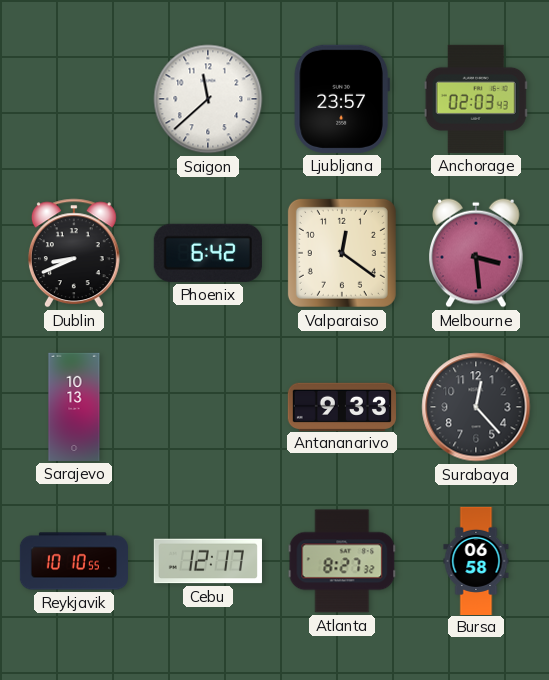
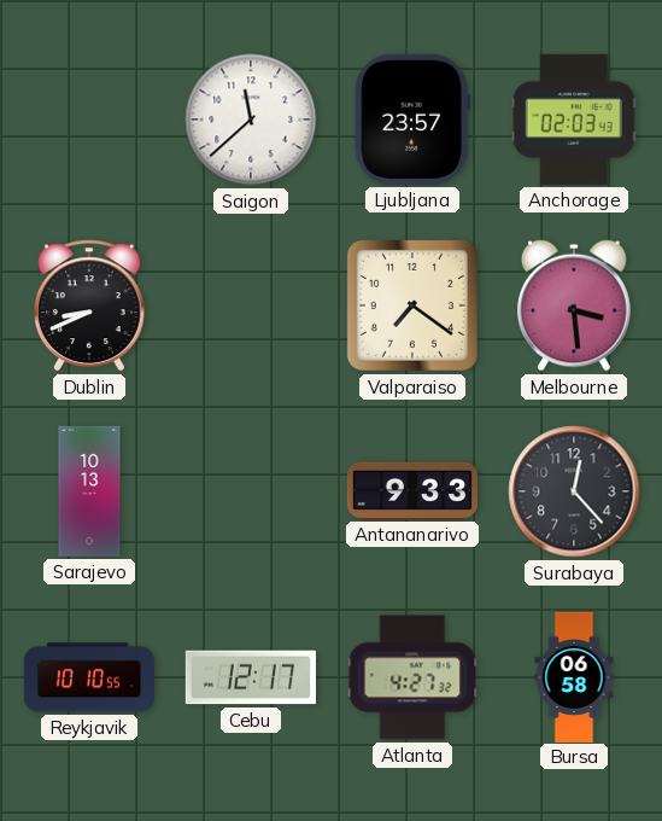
Phoenix: 6:42 -> none
Valparaiso: 12:21 -> 7:21
Atlanta: 8:27 -> 4:27
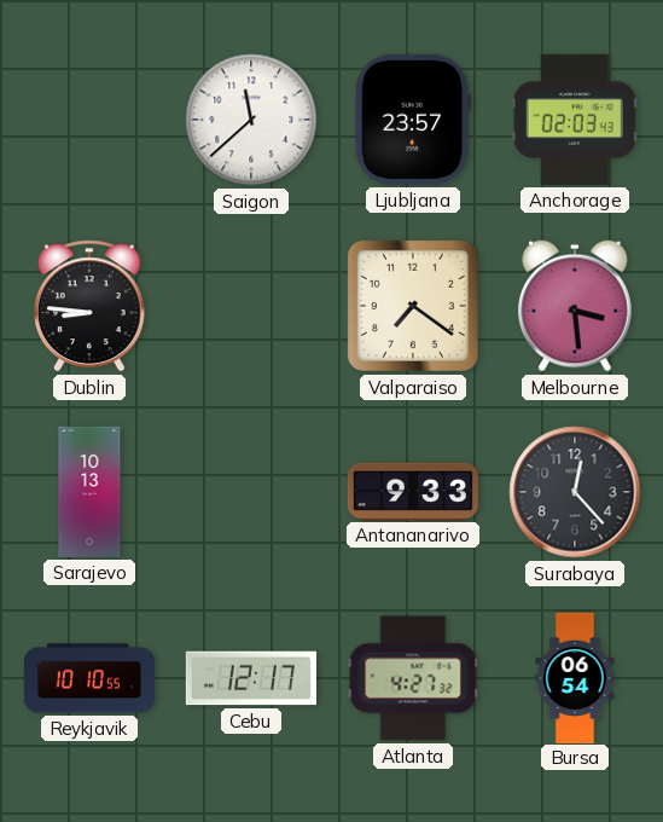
Dublin: 8:41 -> 8:46
Bursa: 06:58 -> 06:54
